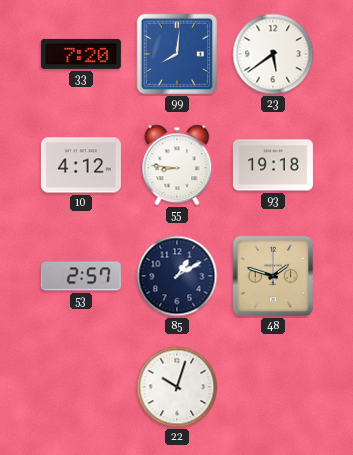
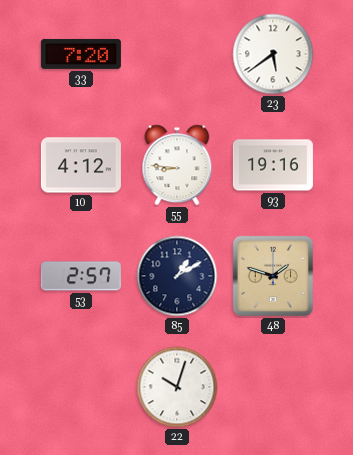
99: 8:01 -> none
93: 19:18 -> 19:16
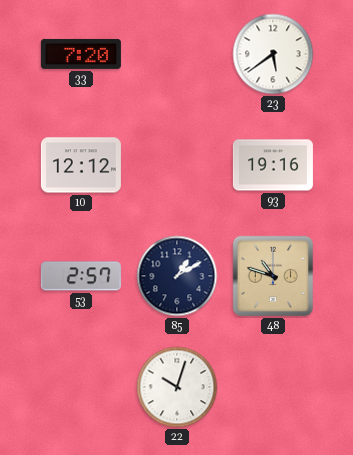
10: 4:12 -> 12:12
55: 8:46 -> none
48: 1:48 -> 10:48
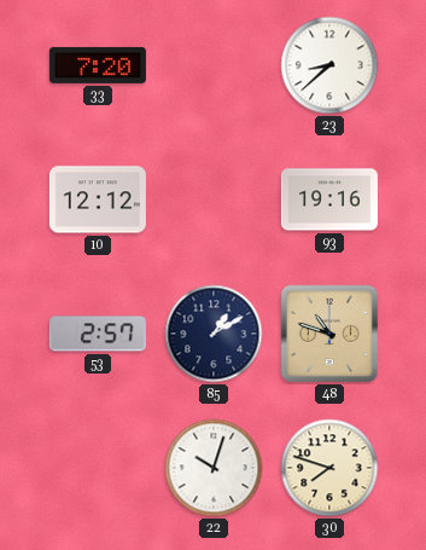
23: 5:39 -> 8:38
30: none -> 7:48
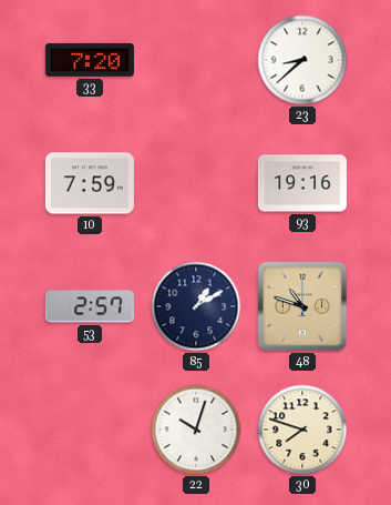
10: 12:12 -> 7:59
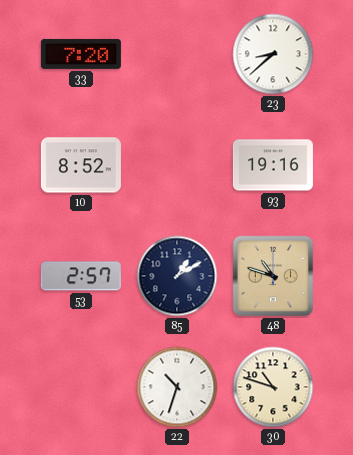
10: 7:59 -> 8:52
22: 10:03 -> 10:33
30: 7:48 -> 10:48
